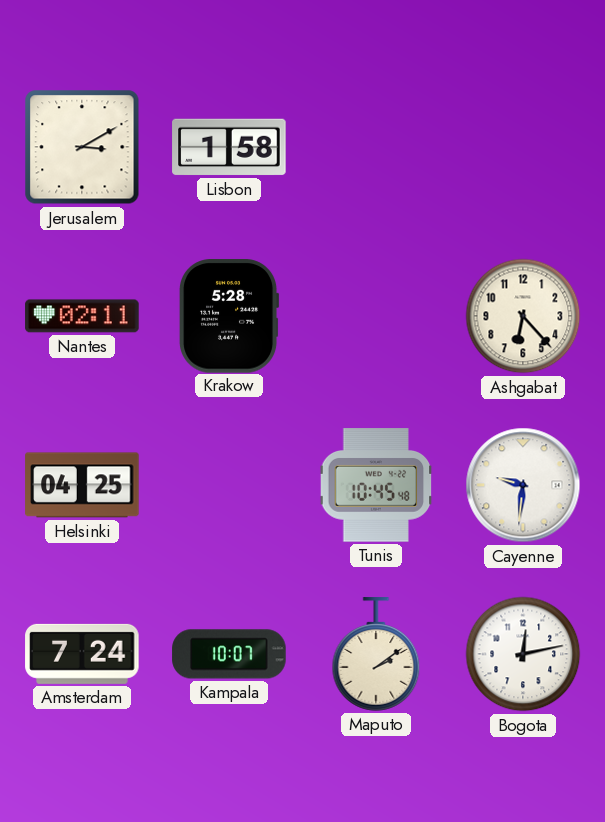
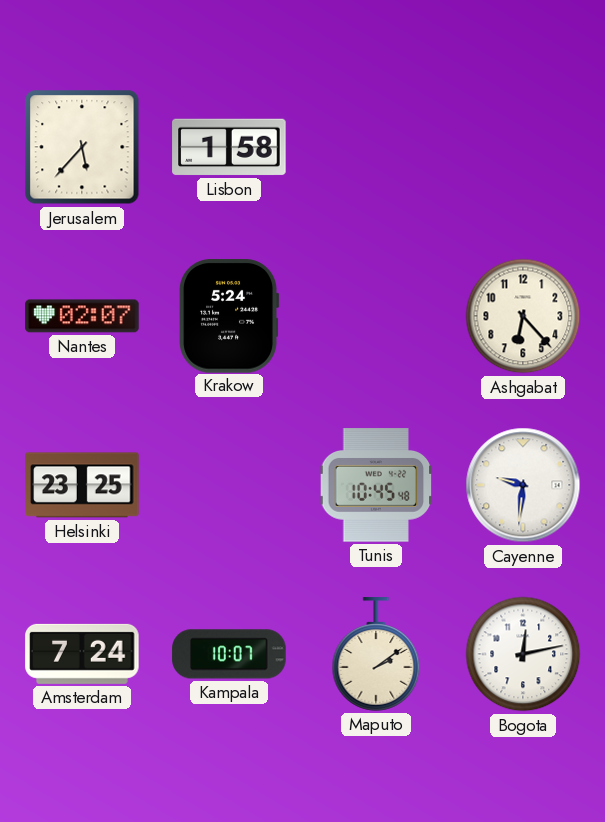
Jerusalem: 3:10 -> 5:37
Nantes: 02:11 -> 02:07
Krakow: 5:28 -> 5:24
Helsinki: 04:25 -> 23:25
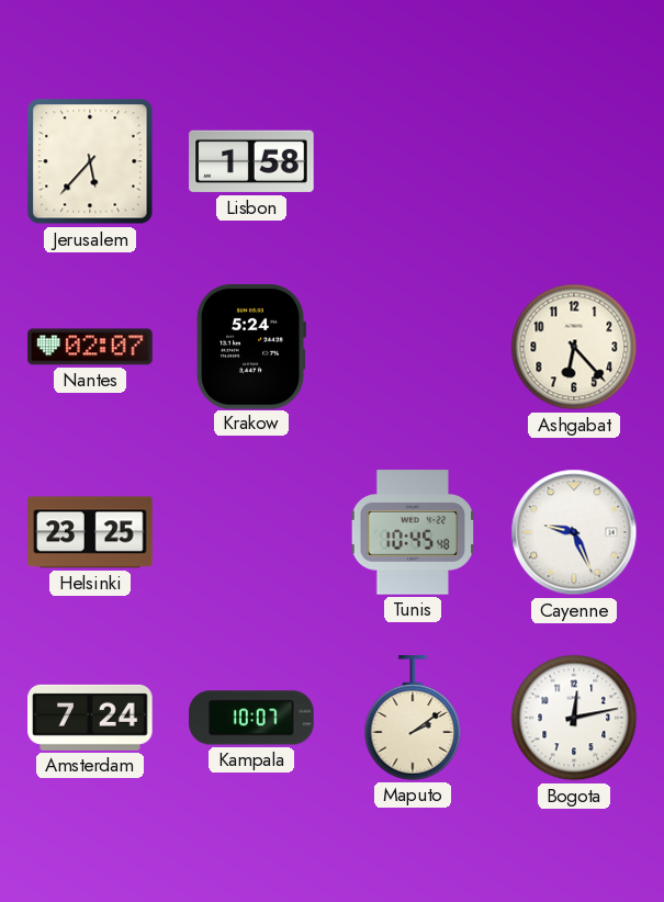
Cayenne: 9:31 -> 9:26
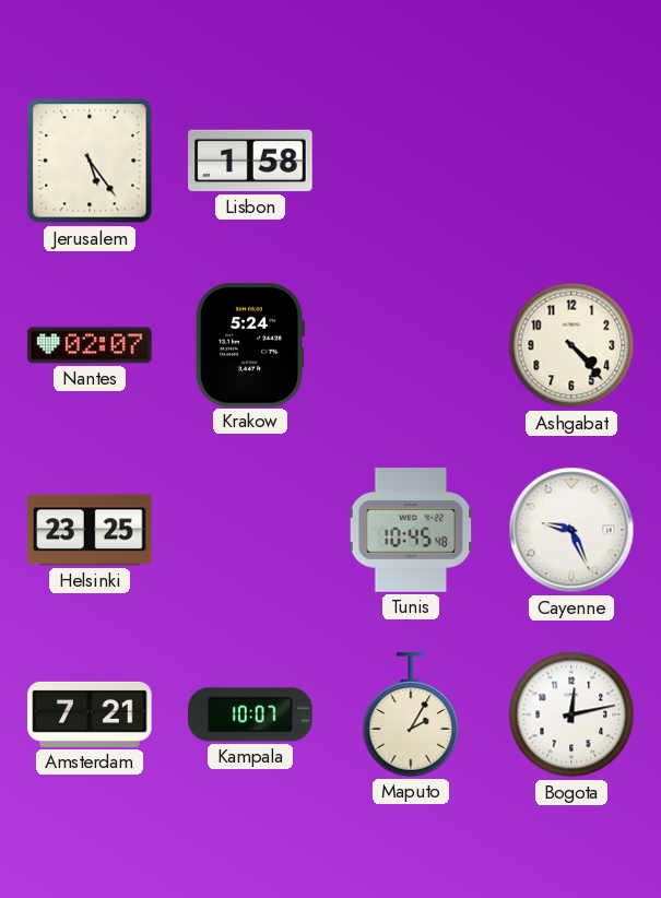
Jerusalem: 5:37 -> 5:24
Ashgabat: 6:23 -> 4:23
Amsterdam: 7:24 -> 7:21
Maputo: 2:09 -> 2:05
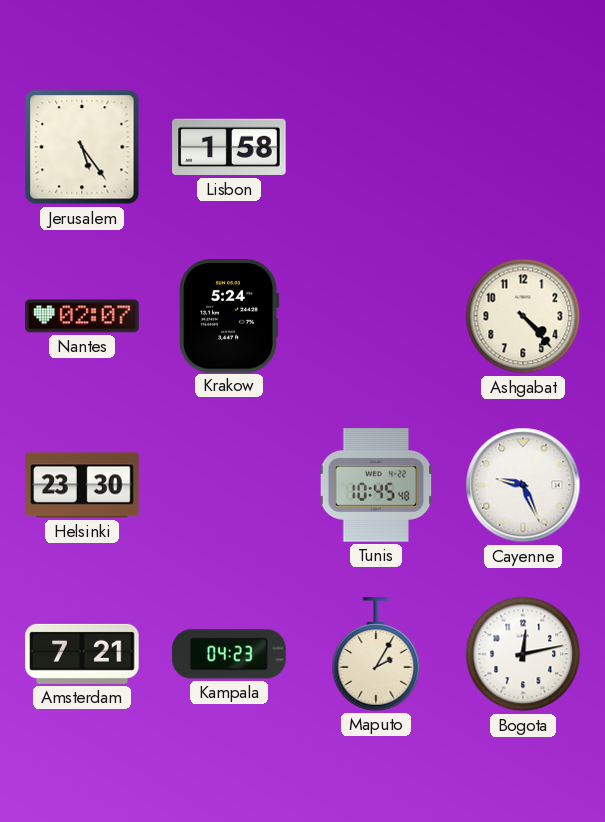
Helsinki: 23:25 -> 23:30
Kampala: 10:07 -> 04:23
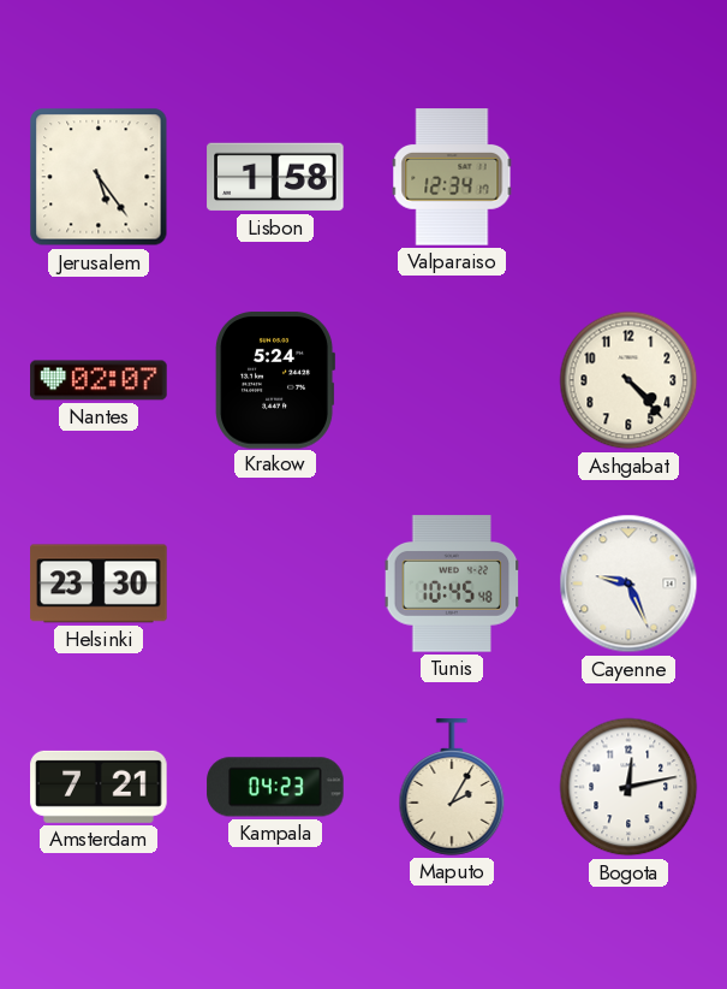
Valparaiso: none -> 12:34
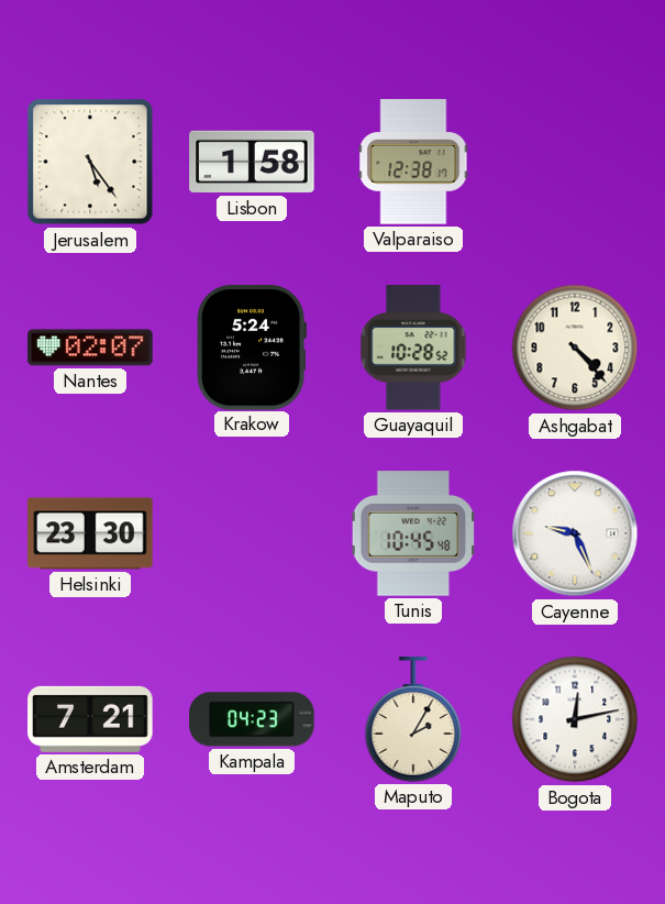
Valparaiso: 12:34 -> 12:38
Guayaquil: none -> 10:28
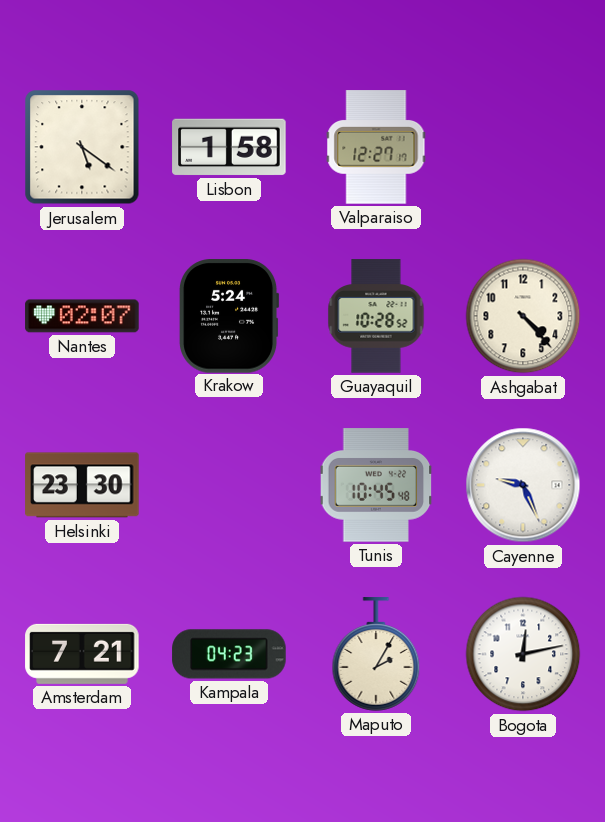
Jerusalem: 5:24 -> 5:21
Valparaiso: 12:38 -> 12:27
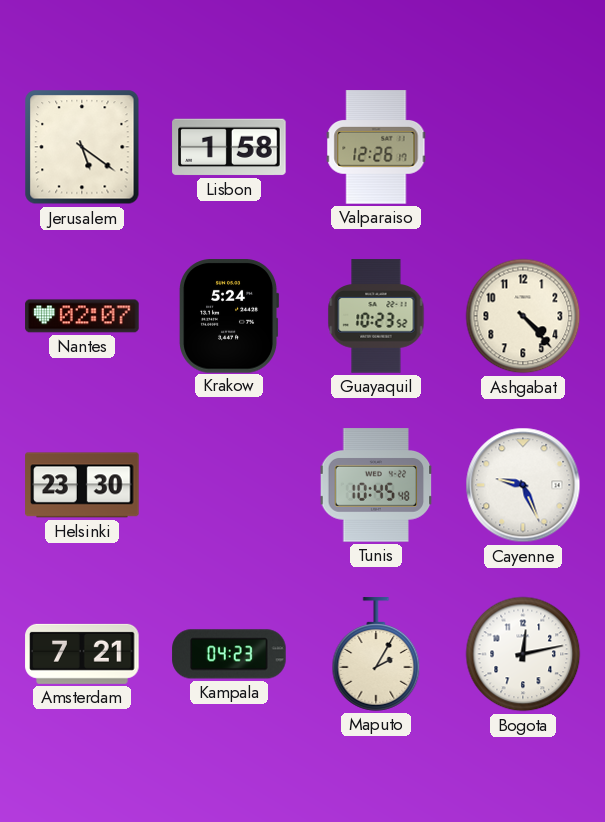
Valparaiso: 12:27 -> 12:26
Guayaquil: 10:28 -> 10:23
